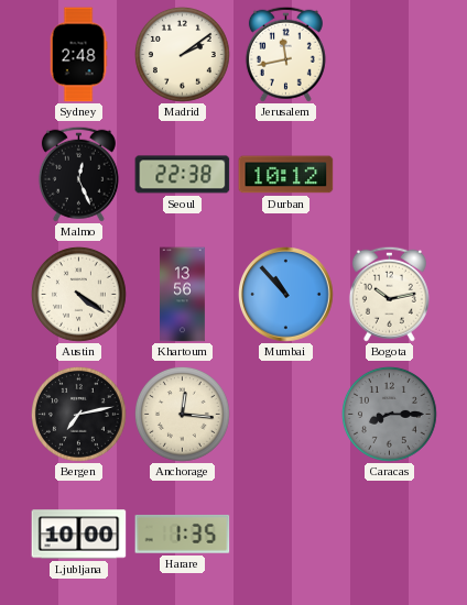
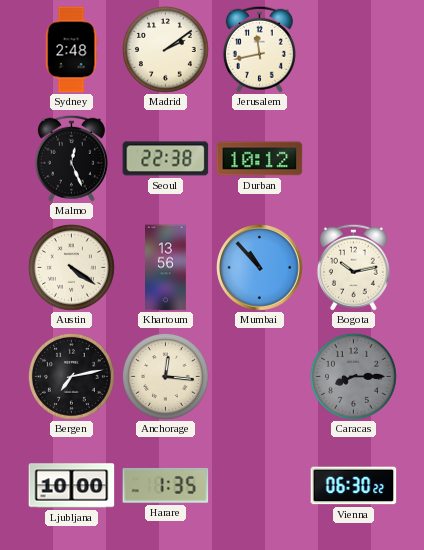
Vienna: none -> 06:30
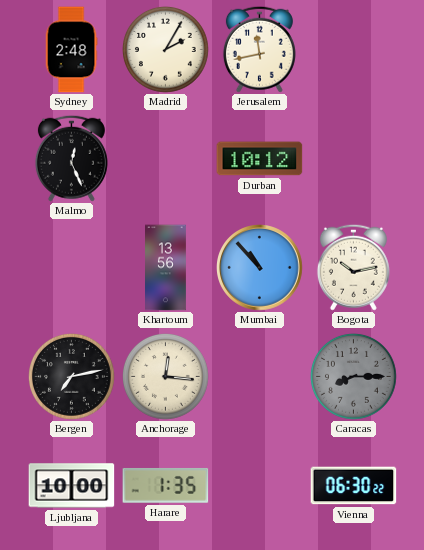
Madrid: 2:09 -> 2:05
Seoul: 22:38 -> none
Austin: 4:21 -> none
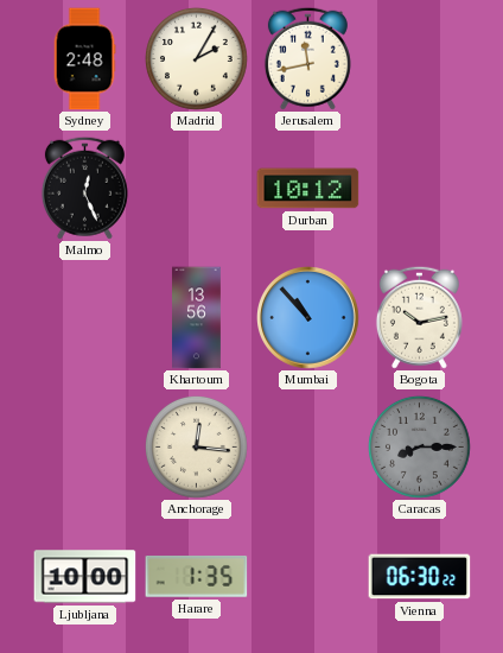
Bergen: 7:13 -> none
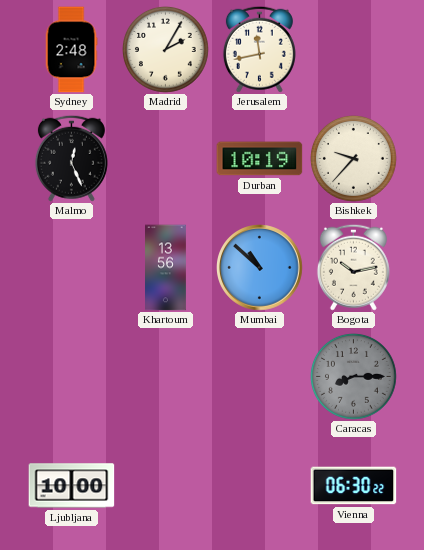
Durban: 10:12 -> 10:19
Bishkek: none -> 9:37
Mumbai: 10:53 -> 10:52
Anchorage: 12:16 -> none
Harare: 1:35 -> none
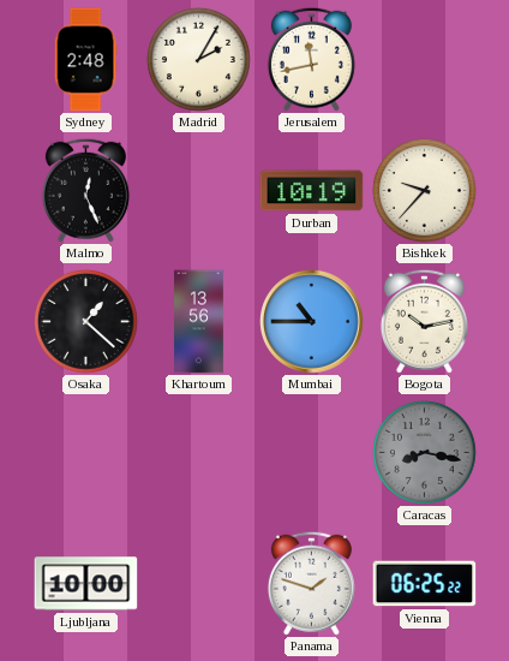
Osaka: none -> 1:22
Mumbai: 10:52 -> 10:45
Caracas: 8:15 -> 8:17
Panama: none -> 1:48
Vienna: 06:30 -> 06:25
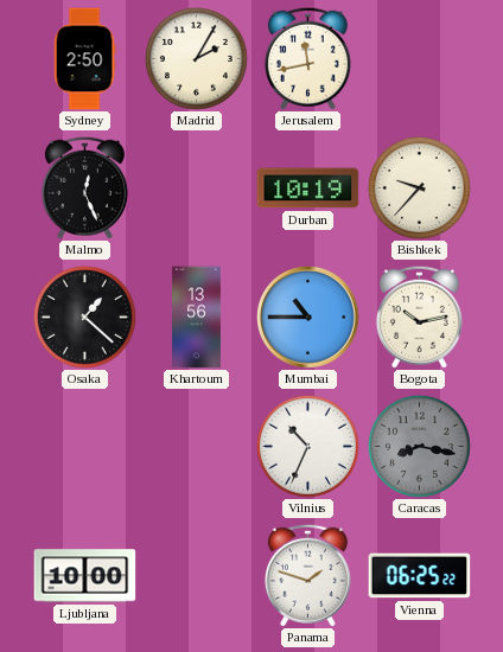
Sydney: 2:48 -> 2:50
Vilnius: none -> 10:34
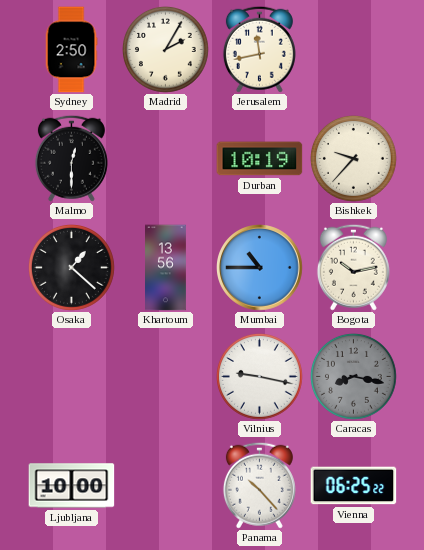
Malmo: 12:26 -> 12:30
Vilnius: 10:34 -> 9:17
Panama: 1:48 -> 10:23
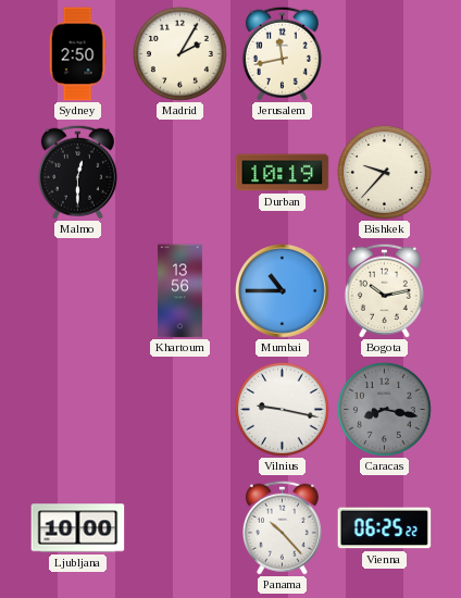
Osaka: 1:22 -> none
